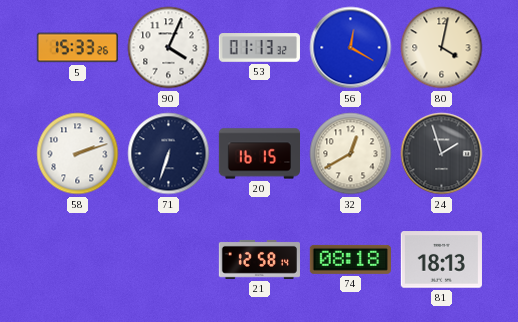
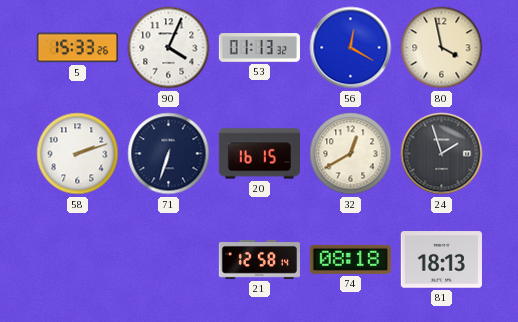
80: 4:02 -> 3:58
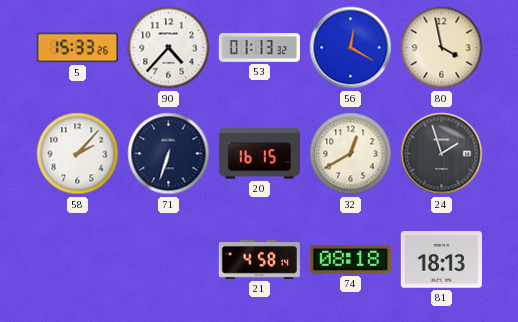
90: 4:04 -> 4:37
58: 2:12 -> 2:07
21: 12:58 -> 4:58
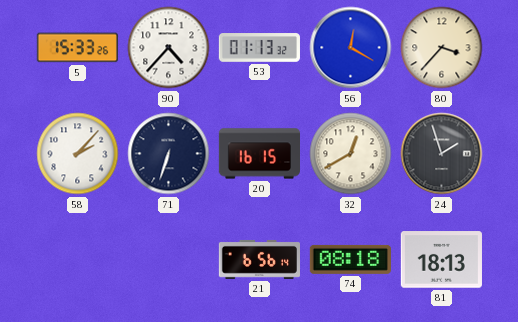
80: 3:58 -> 3:37
21: 4:58 -> 6:56
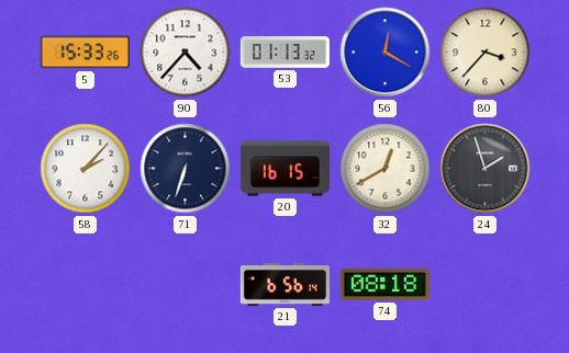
81: 18:13 -> none
